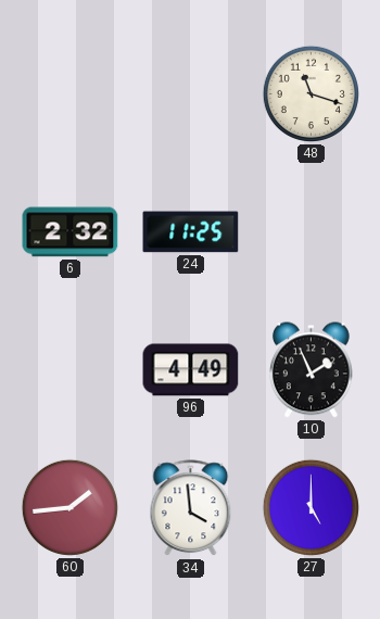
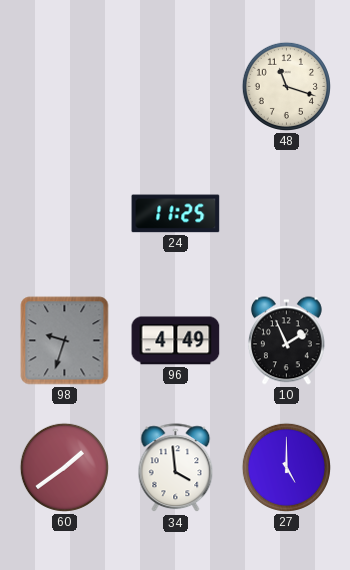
6: 2:32 -> none
98: none -> 9:33
60: 1:44 -> 1:39
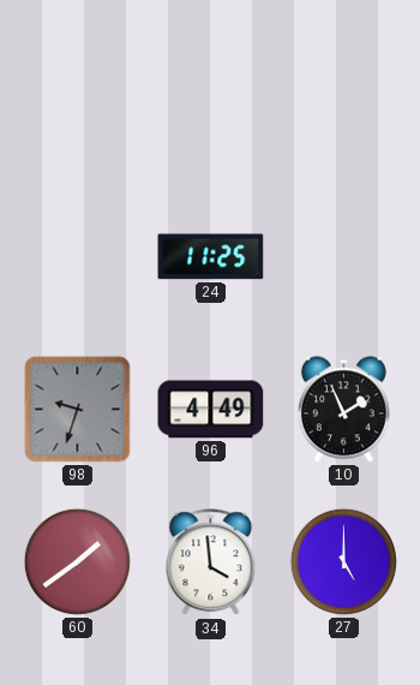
48: 11:18 -> none
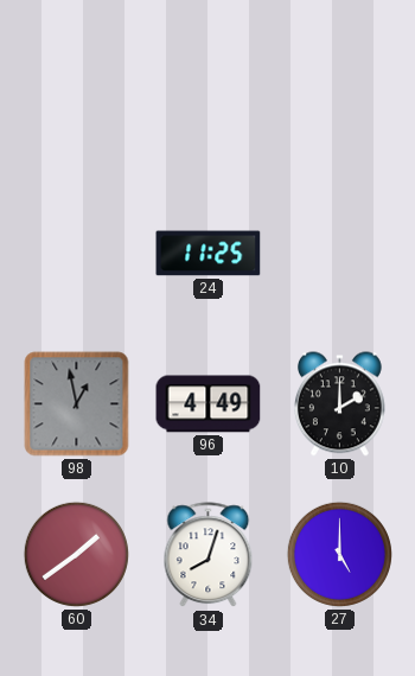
98: 9:33 -> 12:58
10: 1:56 -> 2:00
34: 3:59 -> 8:03
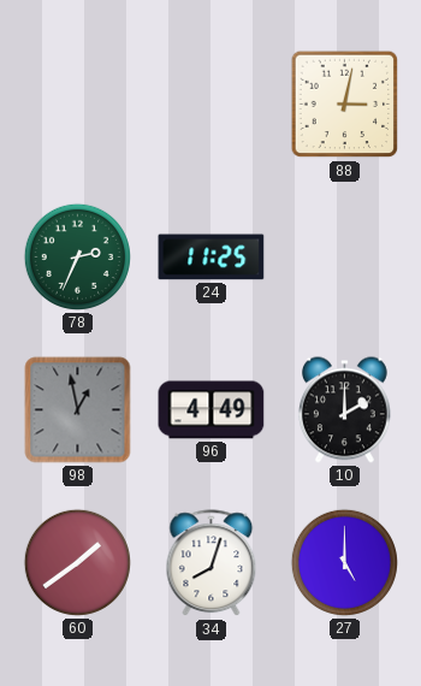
88: none -> 3:02
78: none -> 2:34
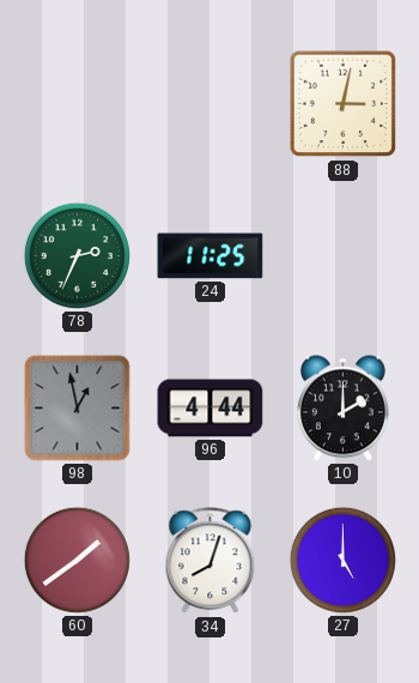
96: 4:49 -> 4:44
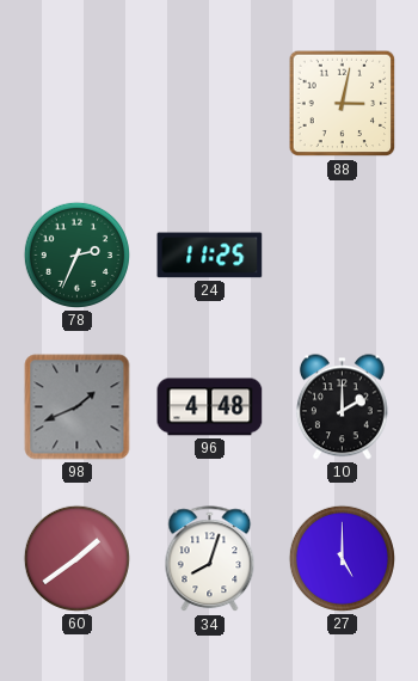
98: 12:58 -> 1:41
96: 4:44 -> 4:48
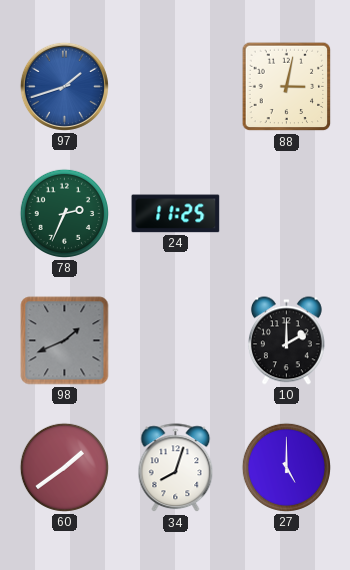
97: none -> 1:42
96: 4:48 -> none
